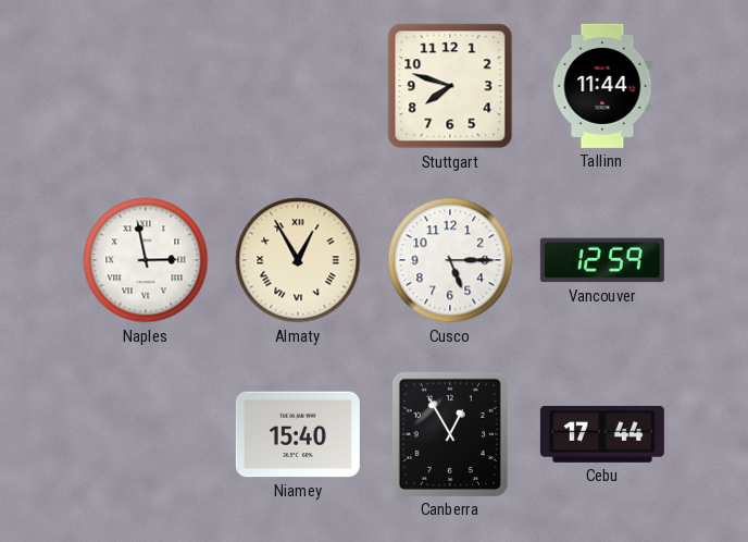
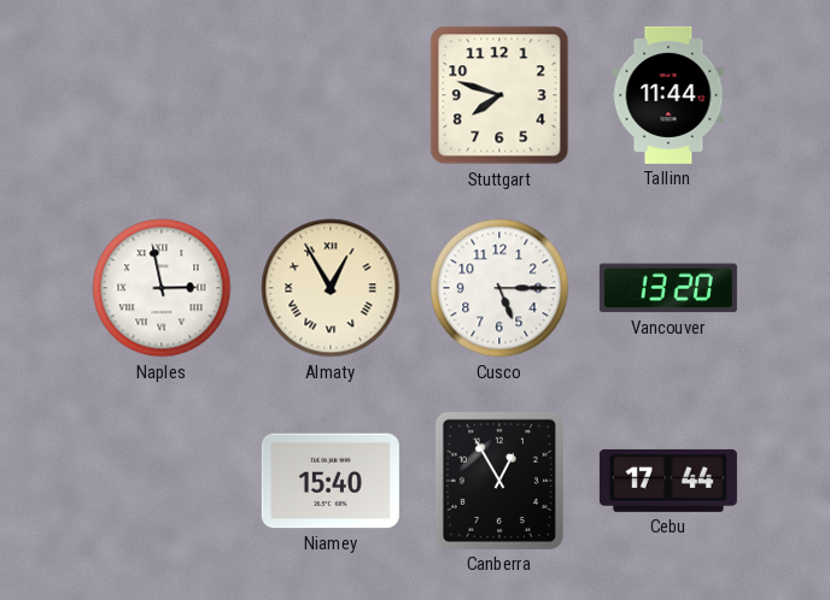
Vancouver: 12:59 -> 13:20
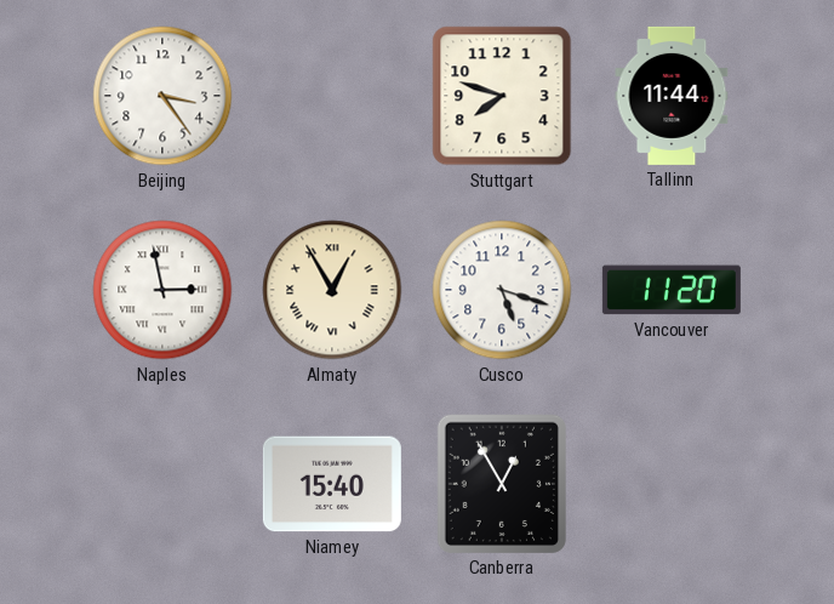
Beijing: none -> 3:24
Cusco: 5:15 -> 5:18
Vancouver: 13:20 -> 11:20
Cebu: 17:44 -> none
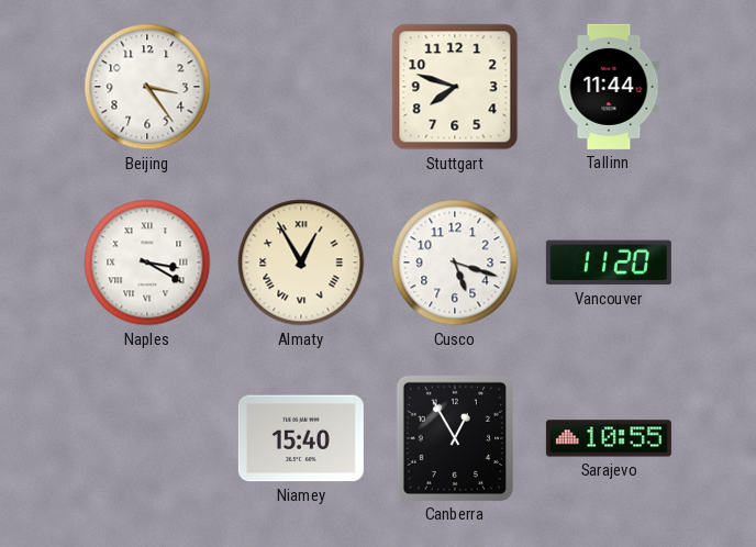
Naples: 2:58 -> 3:20
Sarajevo: none -> 10:55
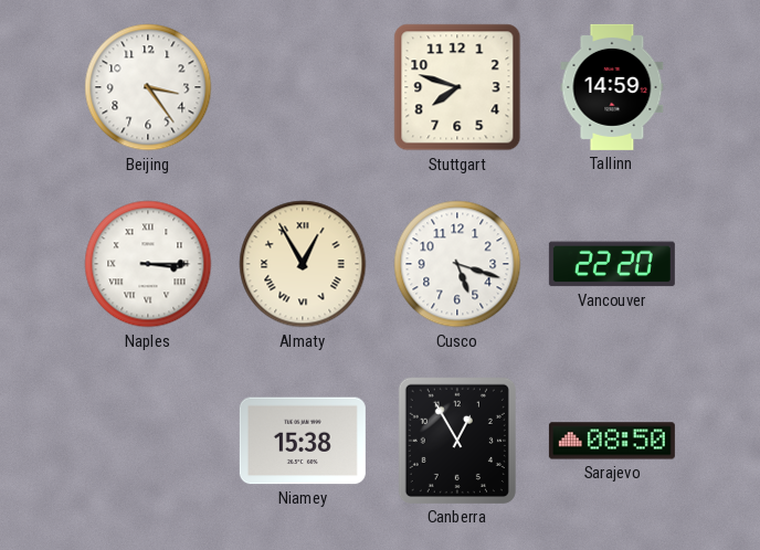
Tallinn: 11:44 -> 14:59
Naples: 3:20 -> 3:15
Vancouver: 11:20 -> 22:20
Niamey: 15:40 -> 15:38
Sarajevo: 10:55 -> 08:50
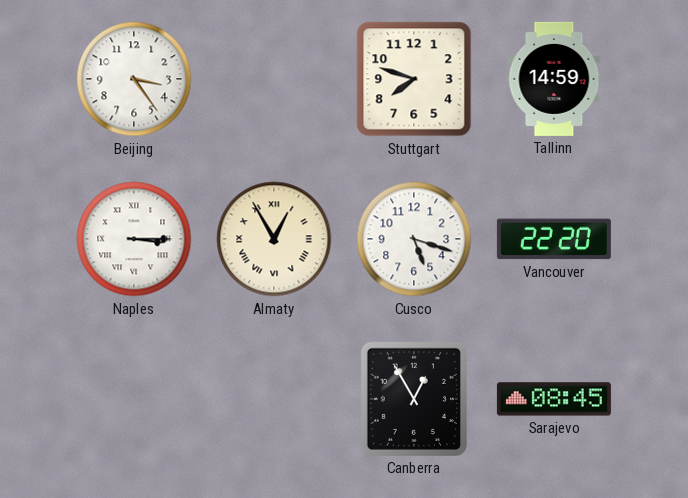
Niamey: 15:38 -> none
Sarajevo: 08:50 -> 08:45
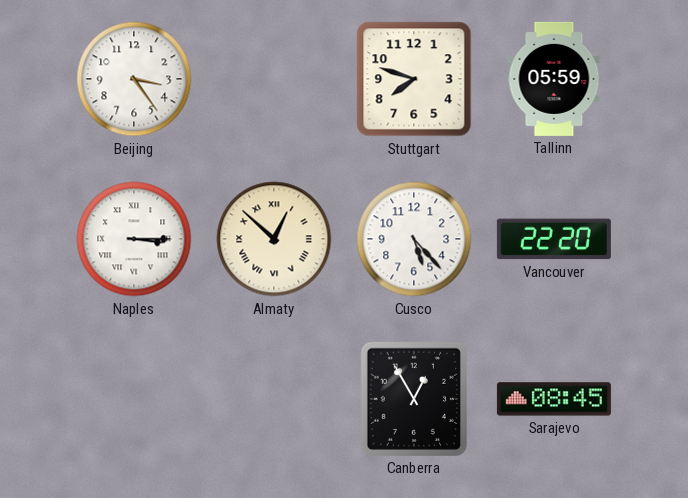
Tallinn: 14:59 -> 05:59
Almaty: 12:55 -> 12:52
Cusco: 5:18 -> 5:23
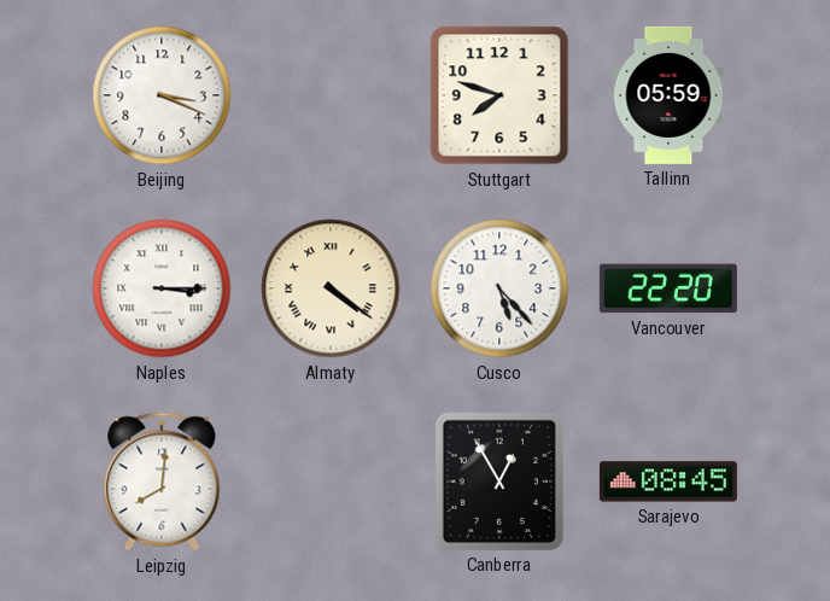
Beijing: 3:24 -> 3:19
Almaty: 12:52 -> 4:21
Leipzig: none -> 8:01
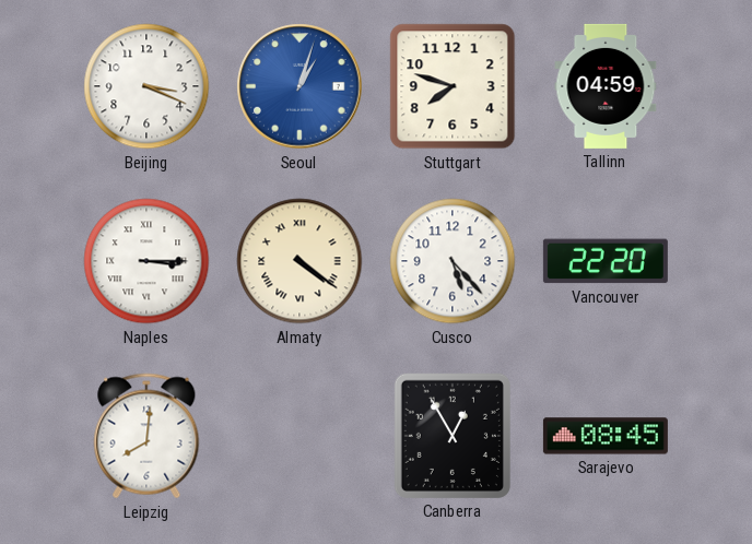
Seoul: none -> 1:03
Tallinn: 05:59 -> 04:59
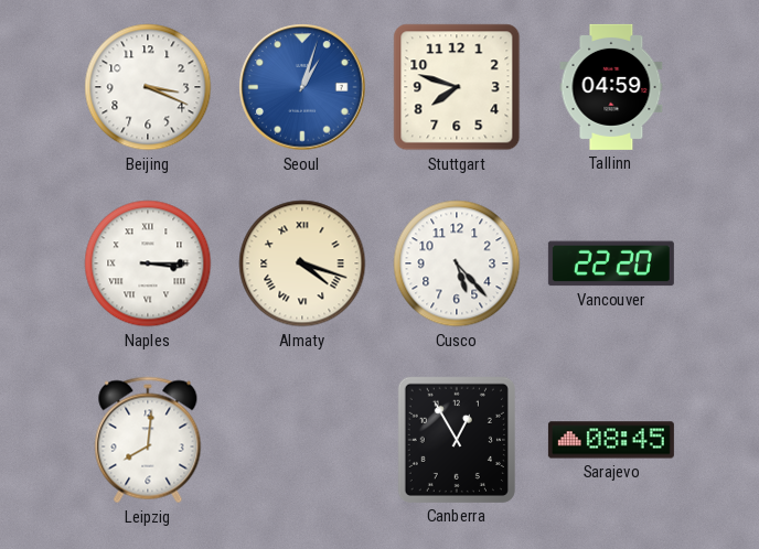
Almaty: 4:21 -> 4:18
